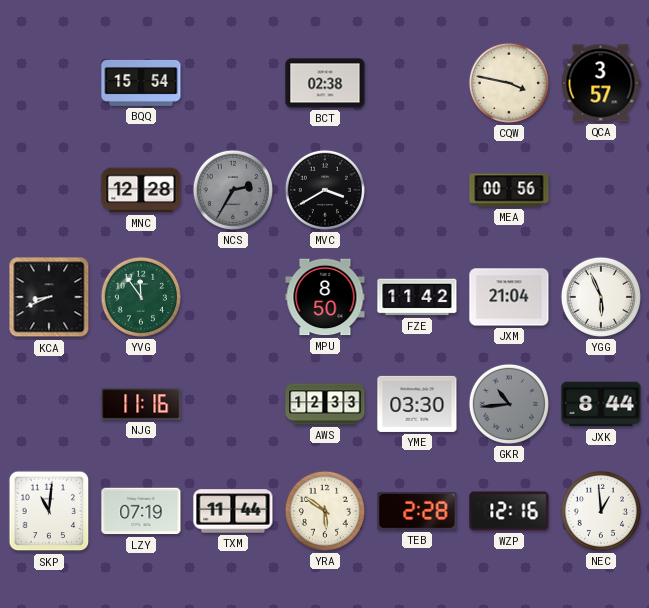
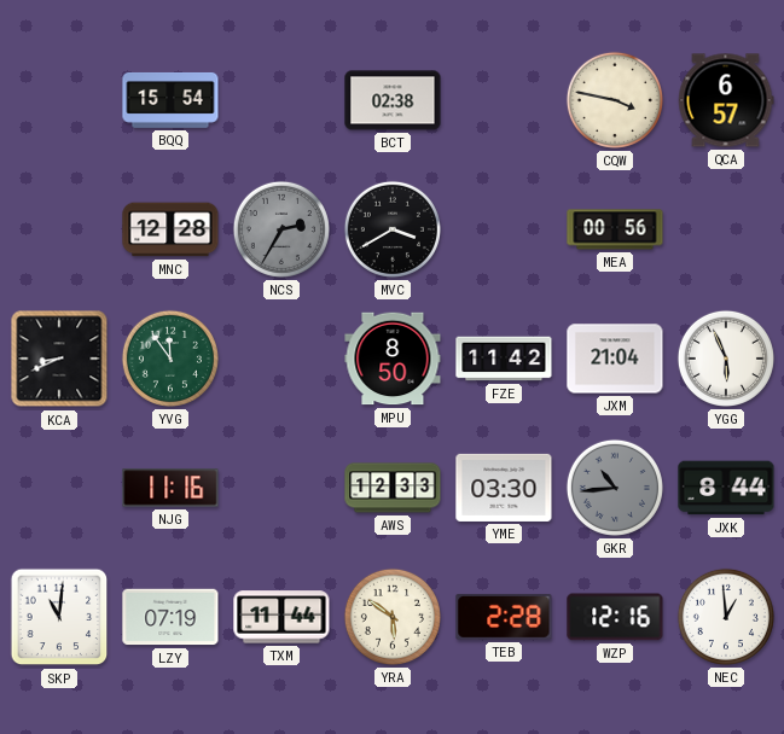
QCA: 3:57 -> 6:57
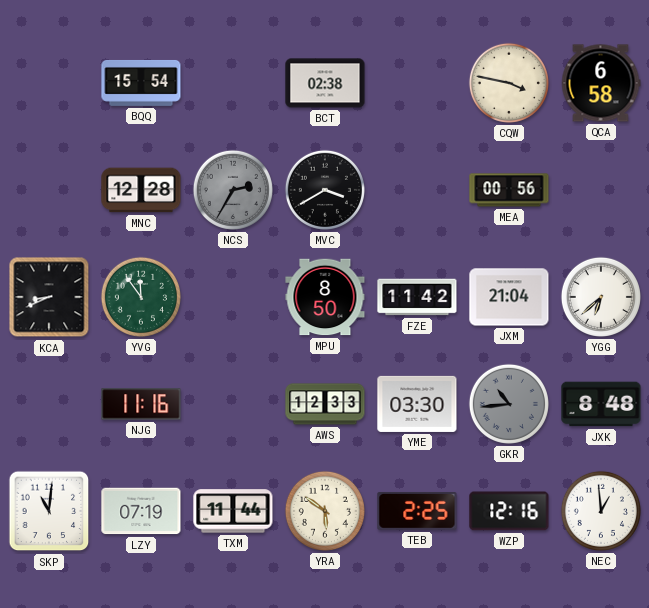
QCA: 6:57 -> 6:58
YGG: 5:56 -> 6:38
JXK: 8:44 -> 8:48
TEB: 2:28 -> 2:25
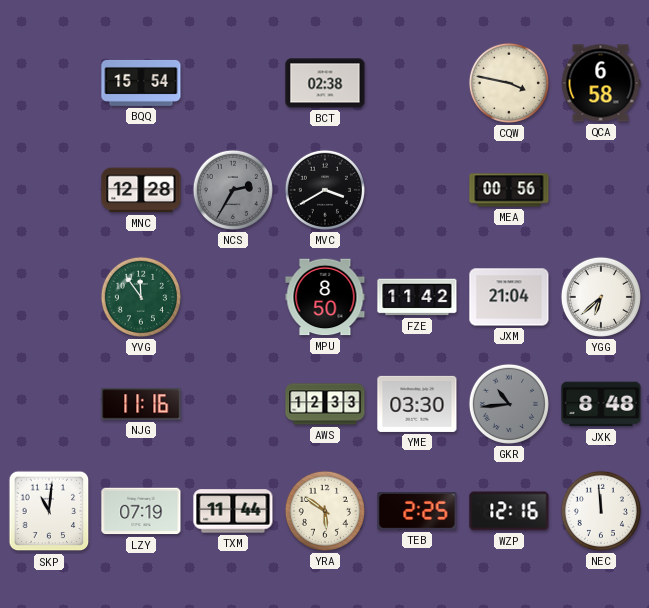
KCA: 8:41 -> none
NEC: 12:59 -> 11:59
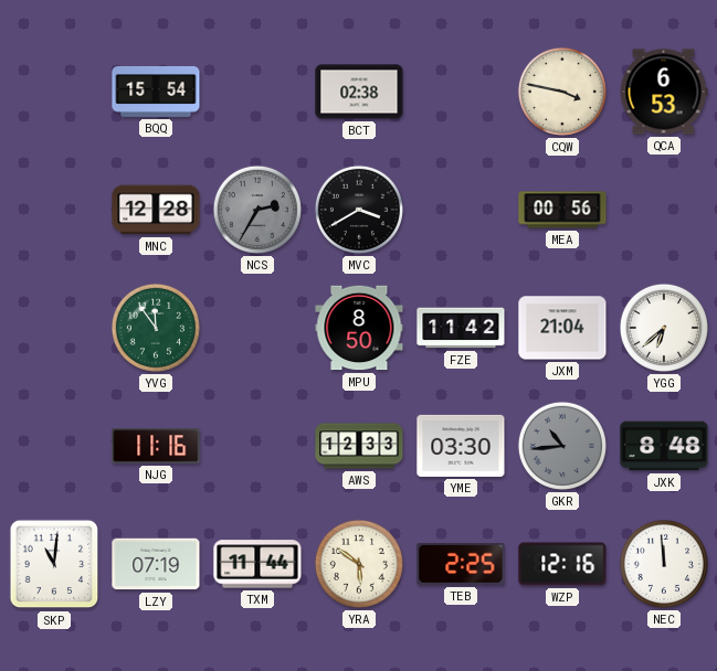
QCA: 6:58 -> 6:53
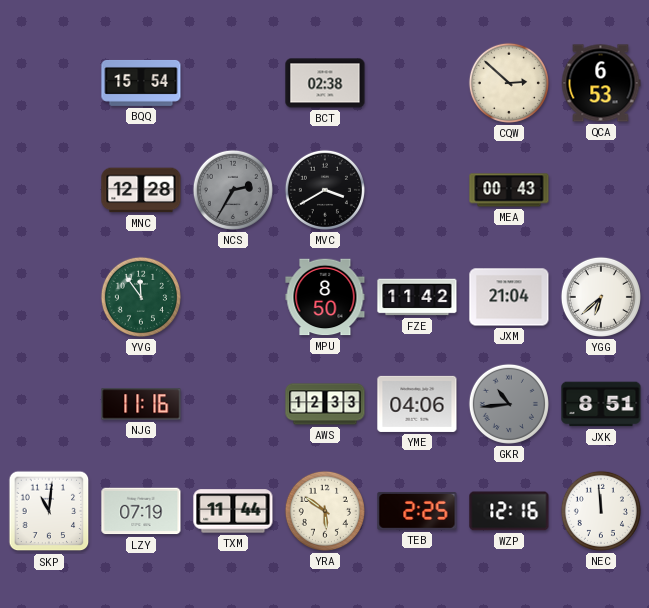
CQW: 3:47 -> 2:52
MEA: 00:56 -> 00:43
YME: 03:30 -> 04:06
JXK: 8:48 -> 8:51
